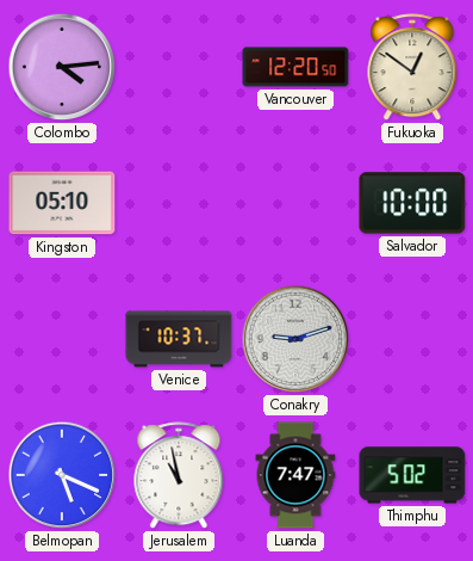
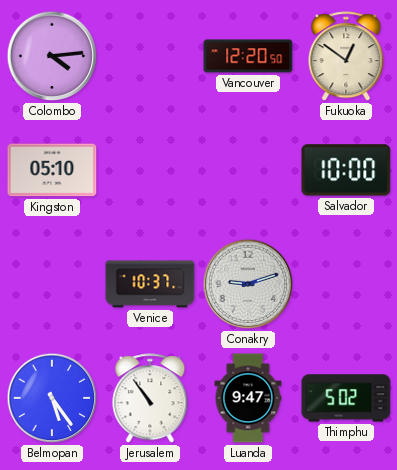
Belmopan: 5:19 -> 5:24
Jerusalem: 10:58 -> 10:54
Luanda: 7:47 -> 9:47
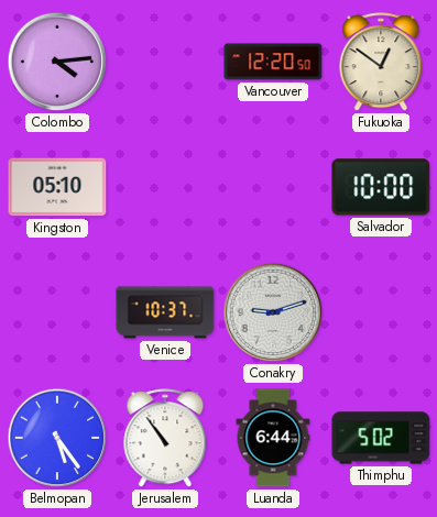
Luanda: 9:47 -> 6:44
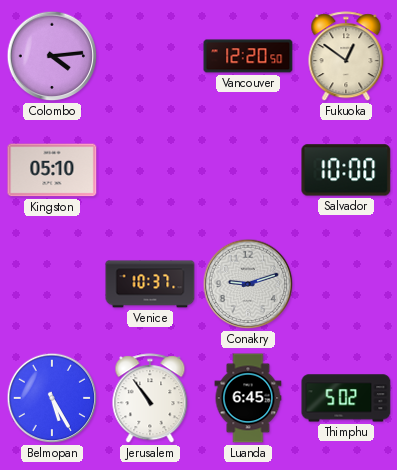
Belmopan: 5:24 -> 5:25
Luanda: 6:44 -> 6:45
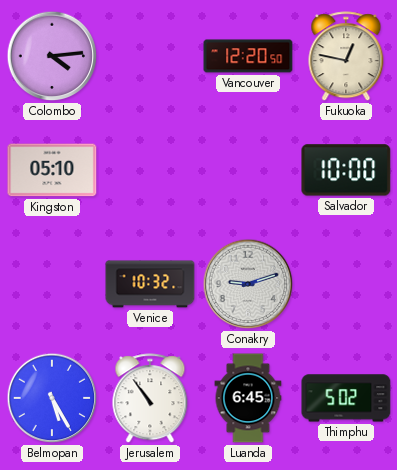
Fukuoka: 12:51 -> 12:47
Venice: 10:37 -> 10:32
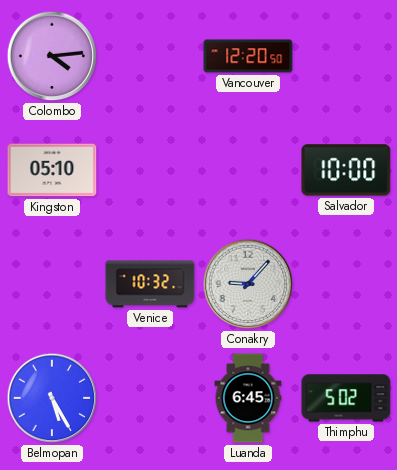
Fukuoka: 12:47 -> none
Conakry: 9:12 -> 9:07
Jerusalem: 10:54 -> none
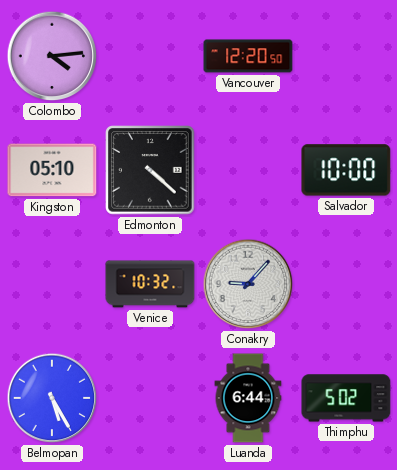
Edmonton: none -> 4:22
Luanda: 6:45 -> 6:44
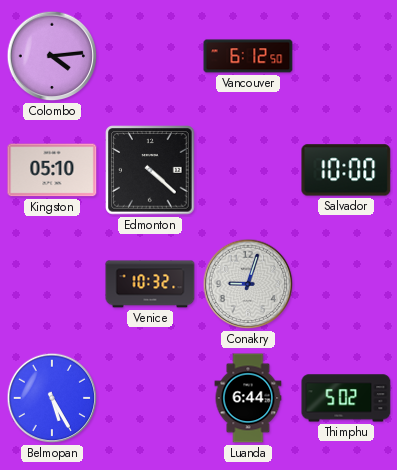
Vancouver: 12:20 -> 6:12
Conakry: 9:07 -> 9:03
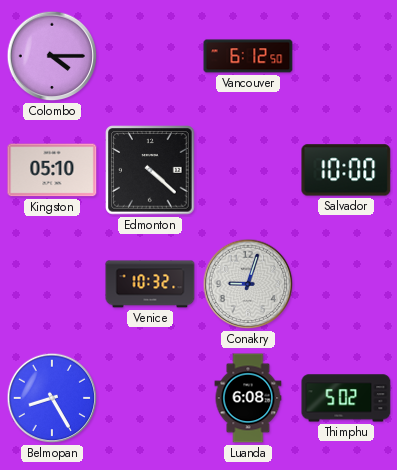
Colombo: 4:14 -> 4:15
Belmopan: 5:25 -> 8:25
Luanda: 6:44 -> 6:08
